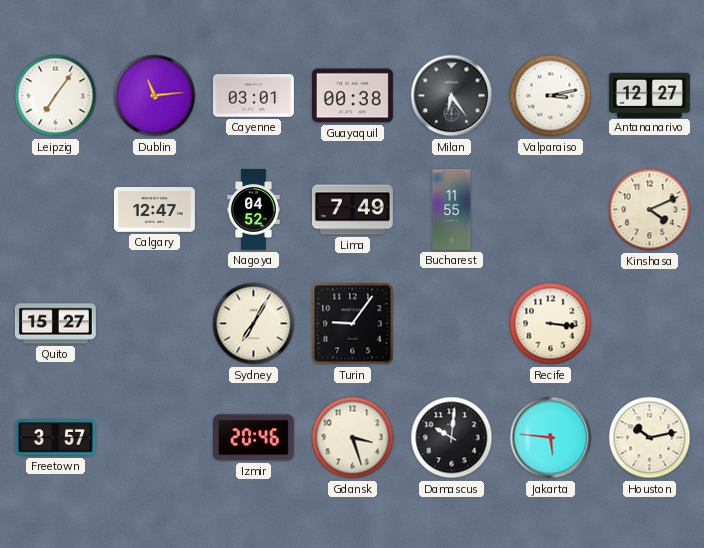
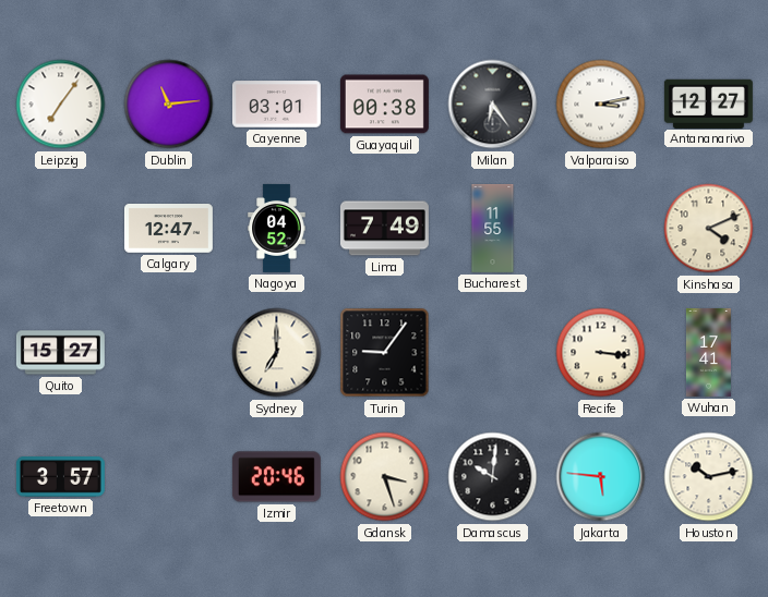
Sydney: 7:05 -> 7:00
Wuhan: none -> 17:41
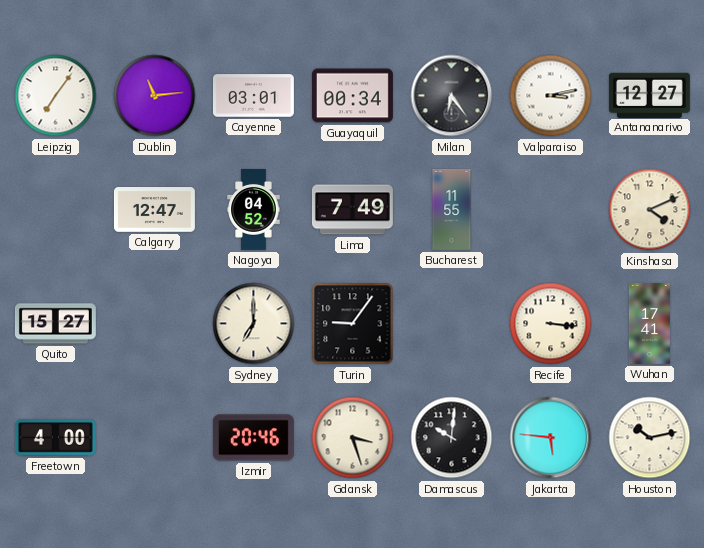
Guayaquil: 00:38 -> 00:34
Freetown: 3:57 -> 4:00
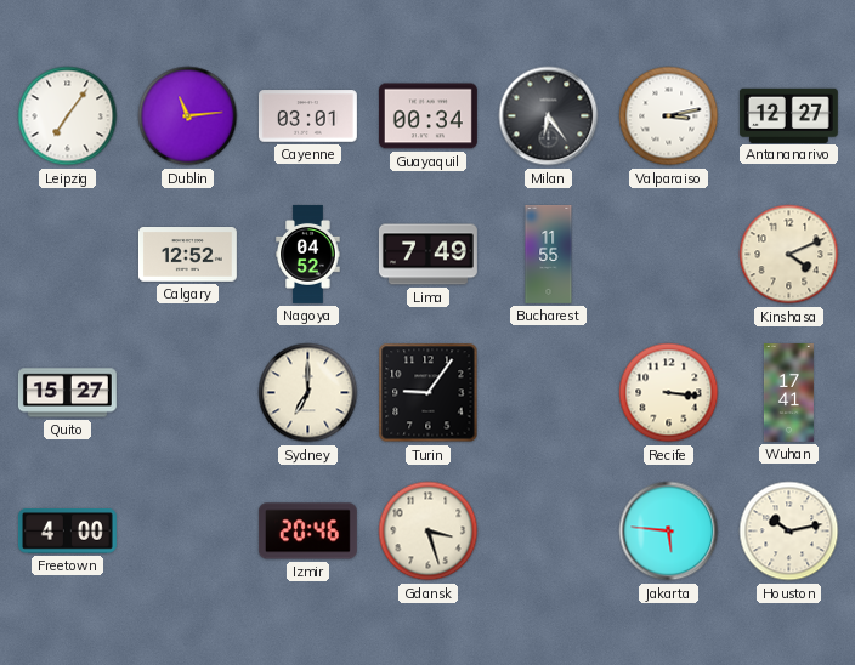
Calgary: 12:47 -> 12:52
Damascus: 10:01 -> none
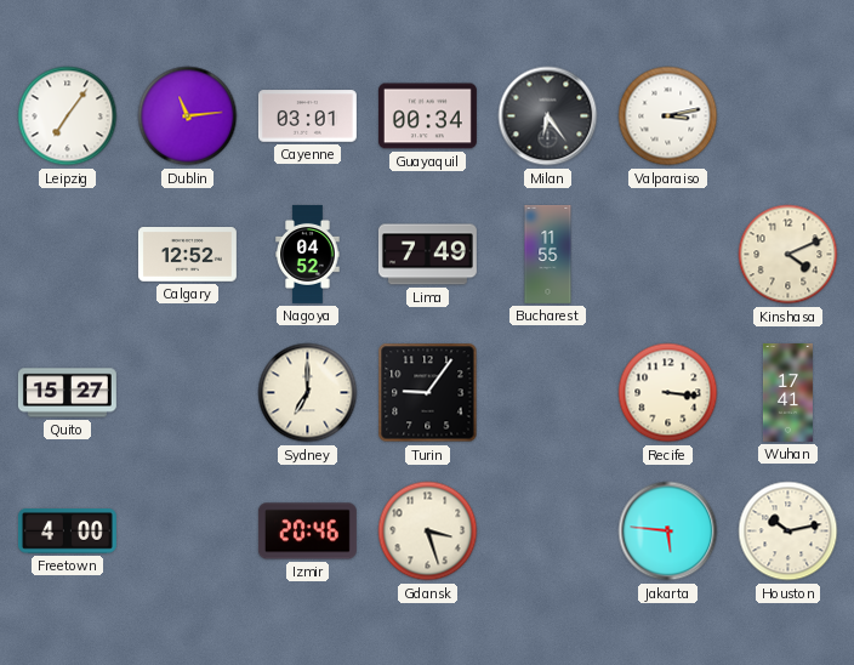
Antananarivo: 12:27 -> none
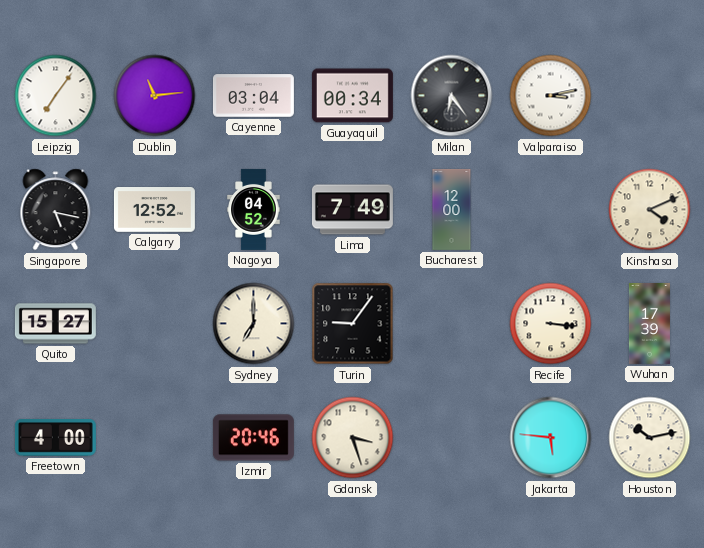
Cayenne: 03:01 -> 03:04
Singapore: none -> 5:17
Bucharest: 11:55 -> 12:00
Wuhan: 17:41 -> 17:39
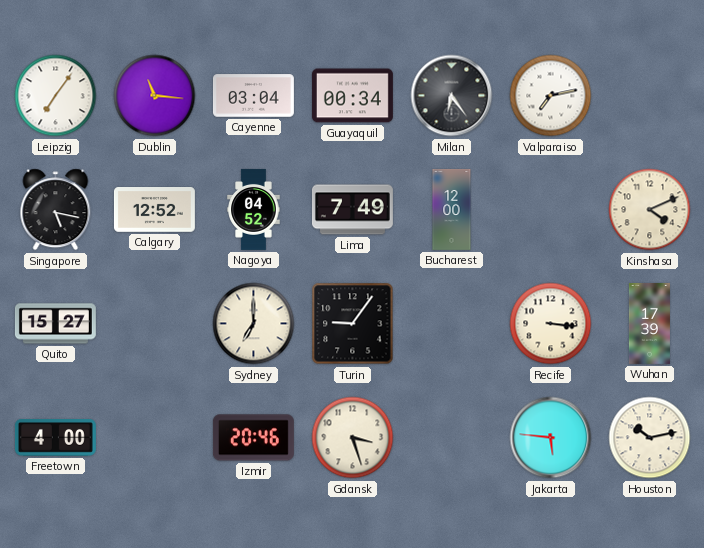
Dublin: 11:14 -> 11:16
Valparaiso: 3:13 -> 7:13
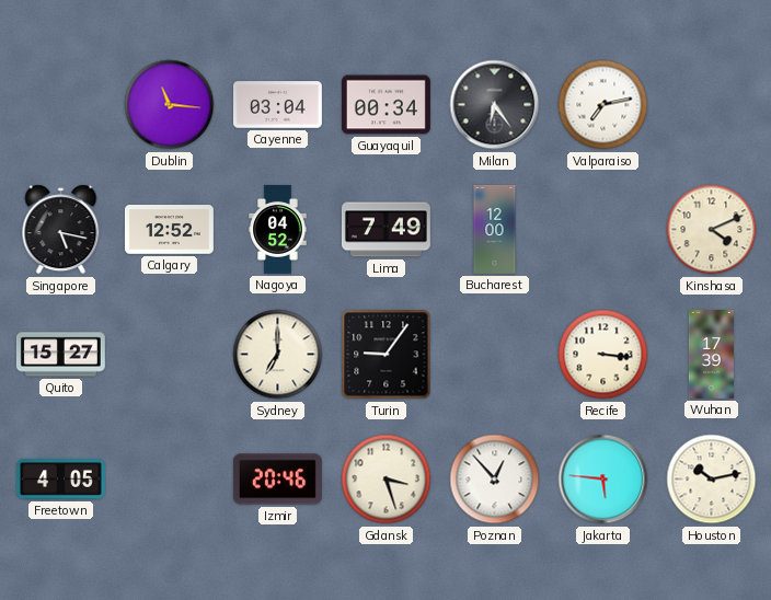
Leipzig: 7:06 -> none
Freetown: 4:00 -> 4:05
Poznan: none -> 12:53
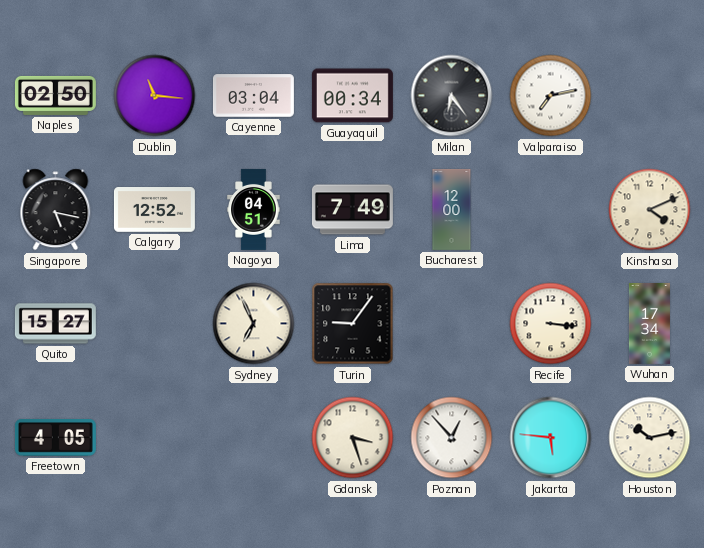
Naples: none -> 02:50
Nagoya: 04:52 -> 04:51
Sydney: 7:00 -> 6:56
Wuhan: 17:39 -> 17:34
Izmir: 20:46 -> none
